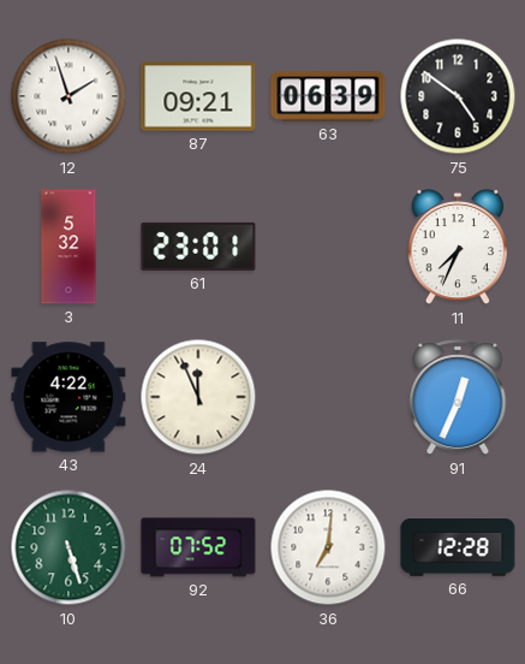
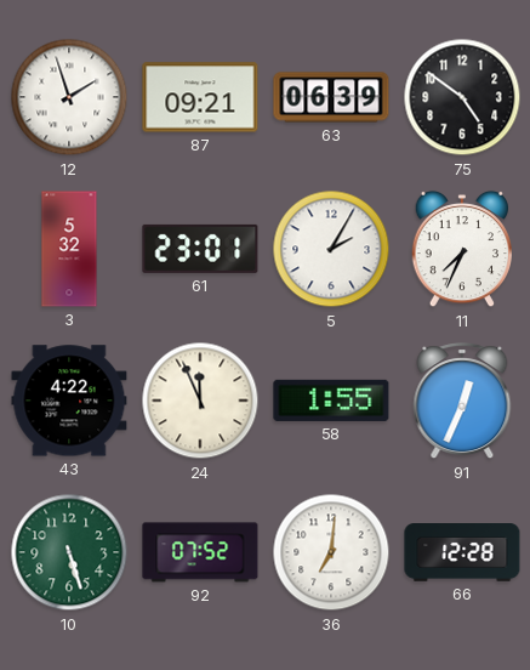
5: none -> 2:05
58: none -> 1:55
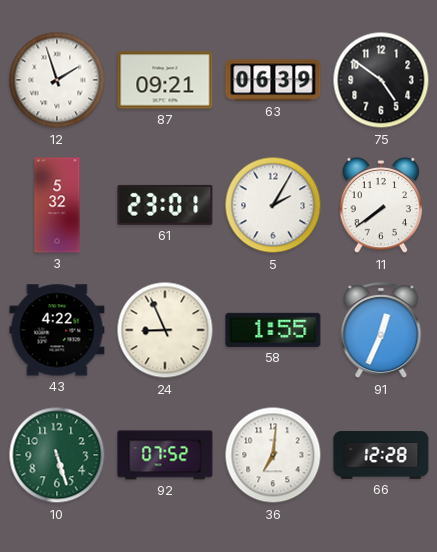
11: 7:34 -> 7:39
24: 11:56 -> 8:56
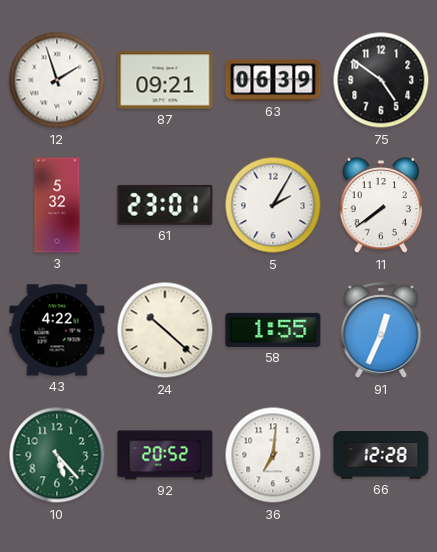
24: 8:56 -> 10:22
10: 5:27 -> 5:23
92: 07:52 -> 20:52
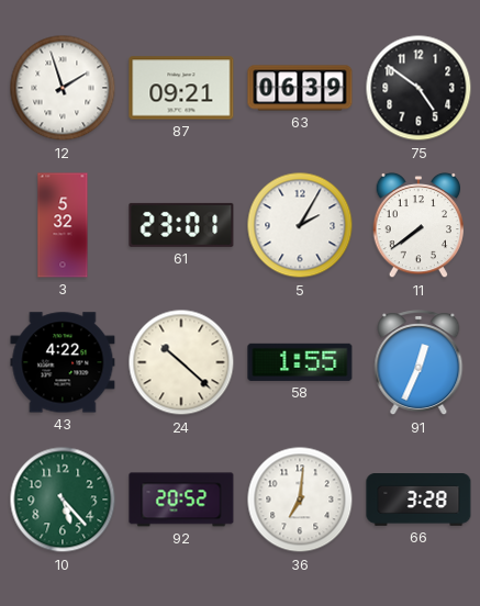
66: 12:28 -> 3:28
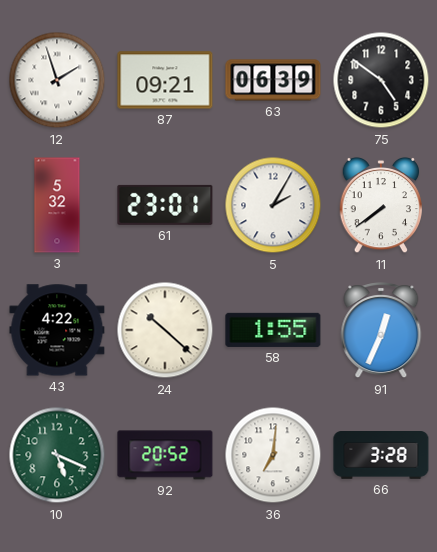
10: 5:23 -> 5:19
